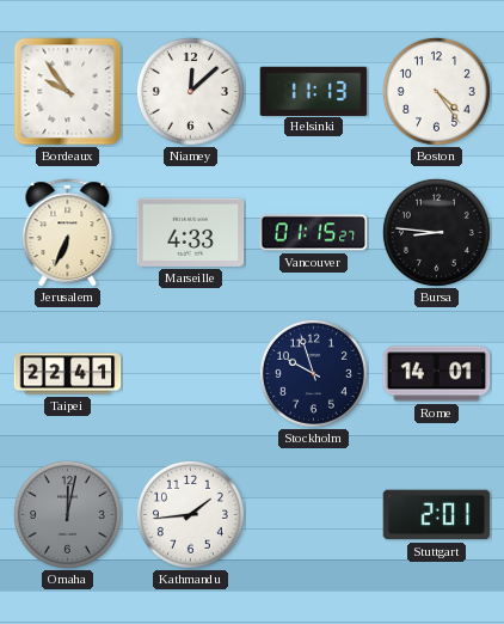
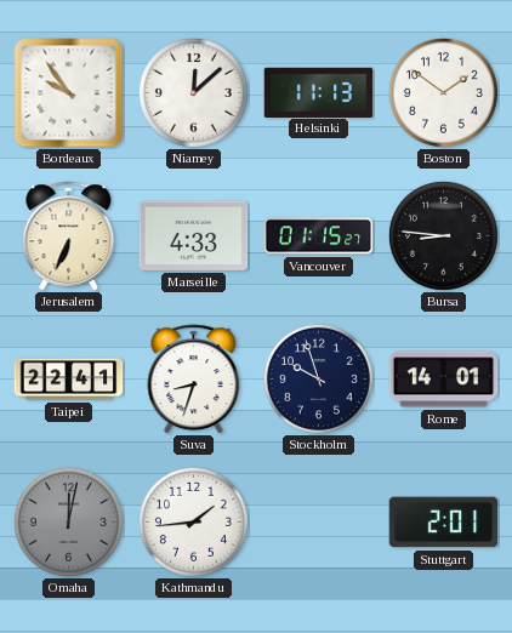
Boston: 4:24 -> 1:51
Suva: none -> 8:33
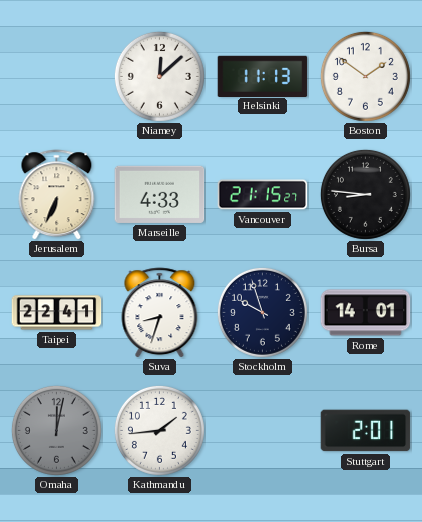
Bordeaux: 9:54 -> none
Vancouver: 01:15 -> 21:15
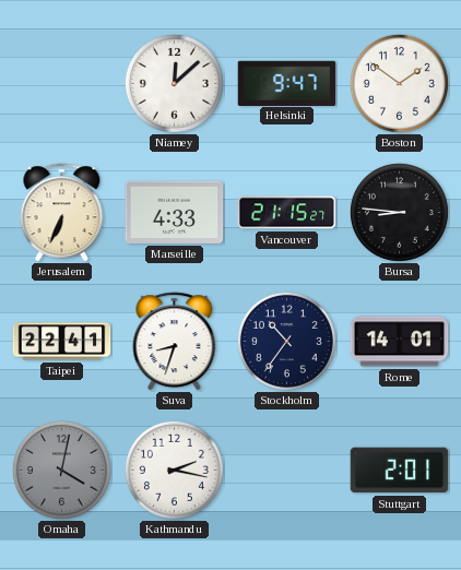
Helsinki: 11:13 -> 9:47
Stockholm: 9:57 -> 10:36
Omaha: 12:02 -> 4:02
Kathmandu: 1:44 -> 2:17
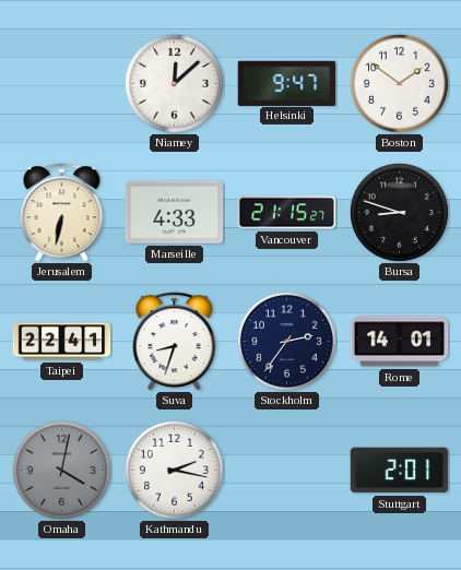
Jerusalem: 6:34 -> 6:32
Bursa: 8:46 -> 8:48
Stockholm: 10:36 -> 2:36
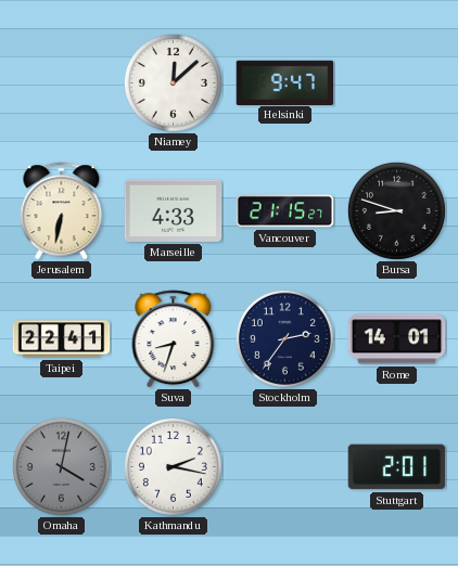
Boston: 1:51 -> none
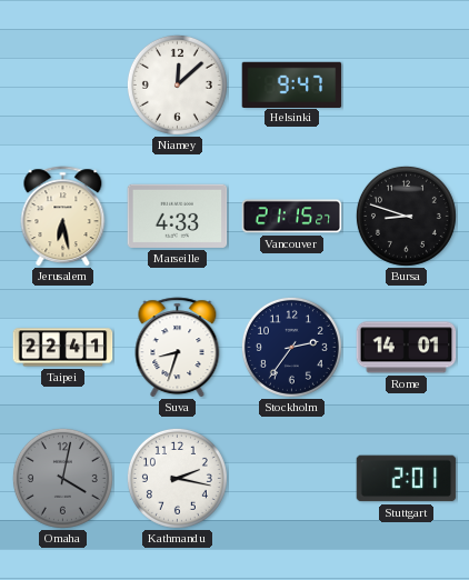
Jerusalem: 6:32 -> 6:28
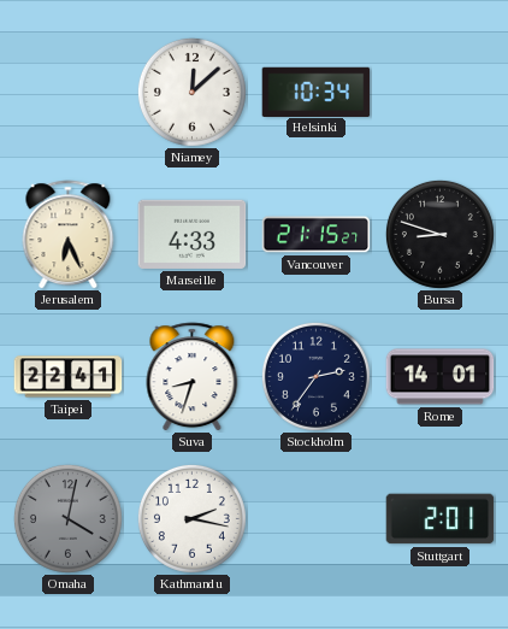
Helsinki: 9:47 -> 10:34
Jerusalem: 6:28 -> 6:26
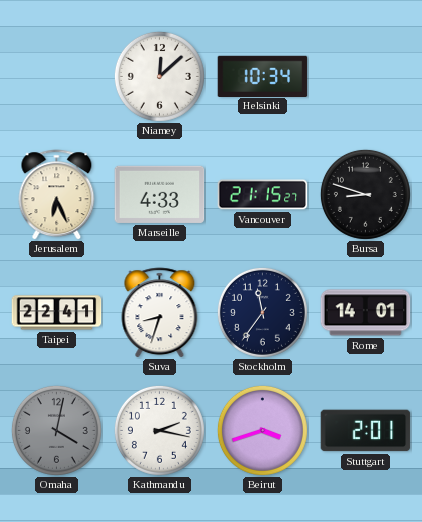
Stockholm: 2:36 -> 11:36
Beirut: none -> 3:42
